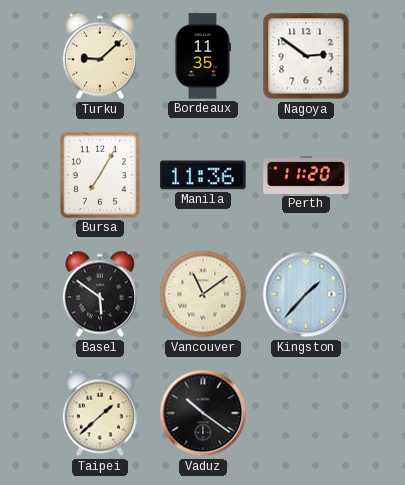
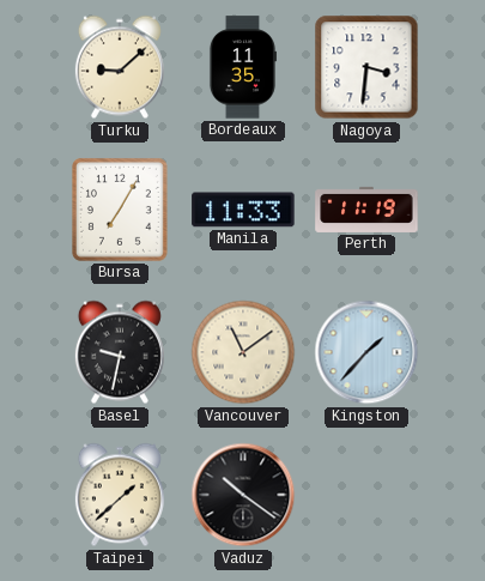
Nagoya: 2:51 -> 3:31
Manila: 11:36 -> 11:33
Perth: 11:20 -> 11:19
Basel: 5:51 -> 9:32
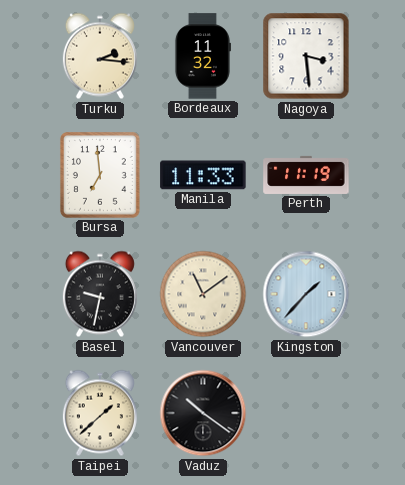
Turku: 9:08 -> 2:16
Bordeaux: 11:35 -> 11:32
Nagoya: 3:31 -> 3:29
Bursa: 7:05 -> 6:59
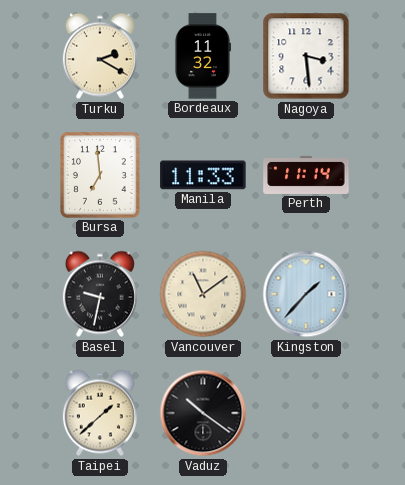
Turku: 2:16 -> 2:20
Perth: 11:19 -> 11:14
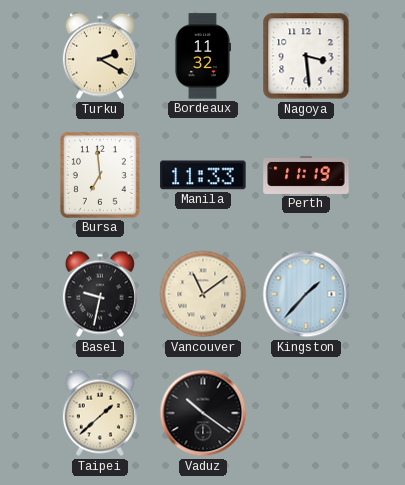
Perth: 11:14 -> 11:19
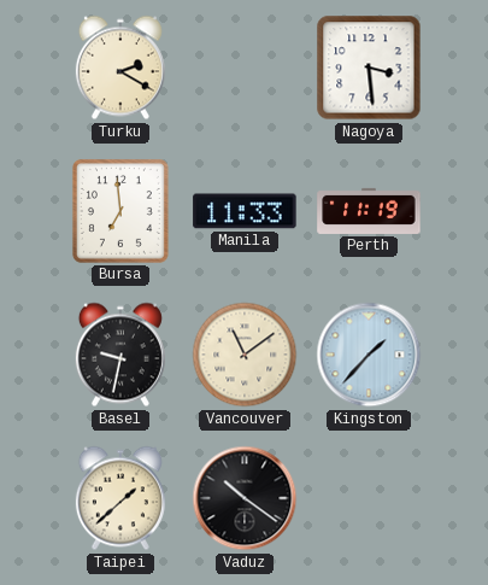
Bordeaux: 11:32 -> none
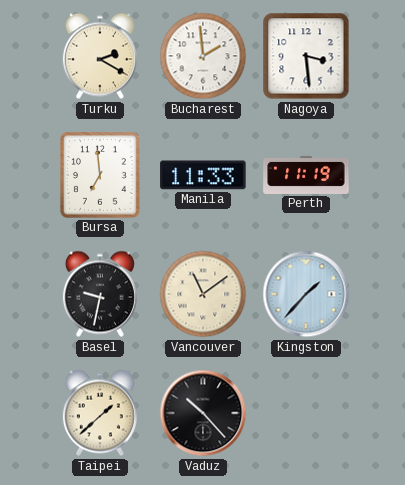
Bucharest: none -> 1:59
Vaduz: 10:21 -> 10:23
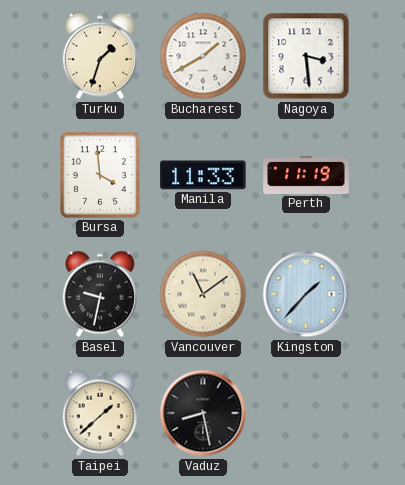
Turku: 2:20 -> 1:33
Bucharest: 1:59 -> 1:40
Bursa: 6:59 -> 3:59
Vaduz: 10:23 -> 8:28
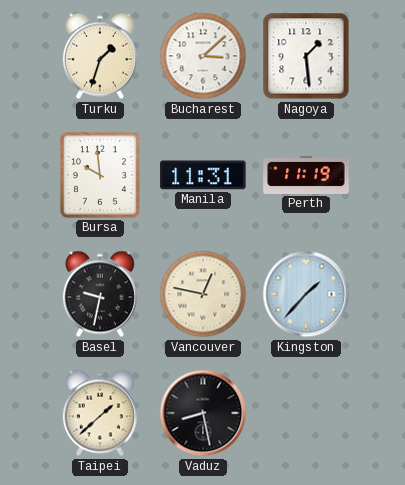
Bucharest: 1:40 -> 3:08
Nagoya: 3:29 -> 1:29
Bursa: 3:59 -> 9:59
Manila: 11:33 -> 11:31
Vancouver: 11:09 -> 12:47
